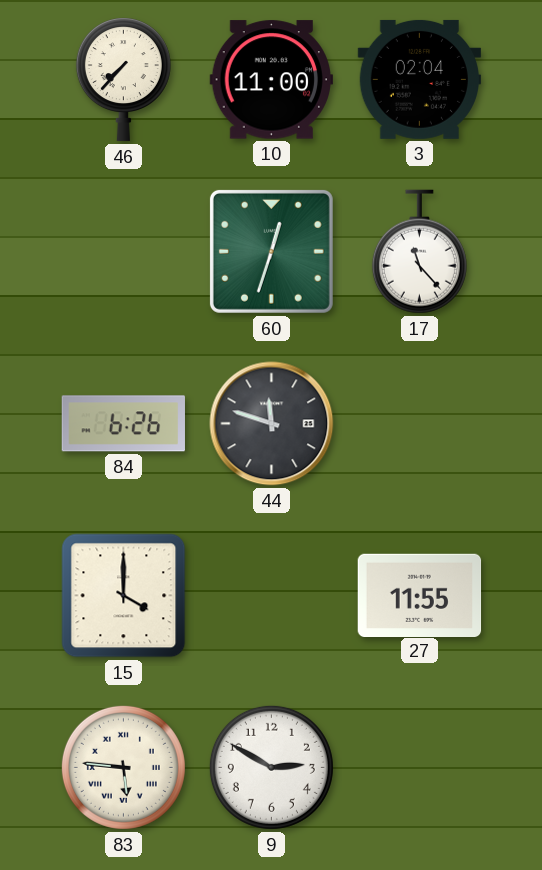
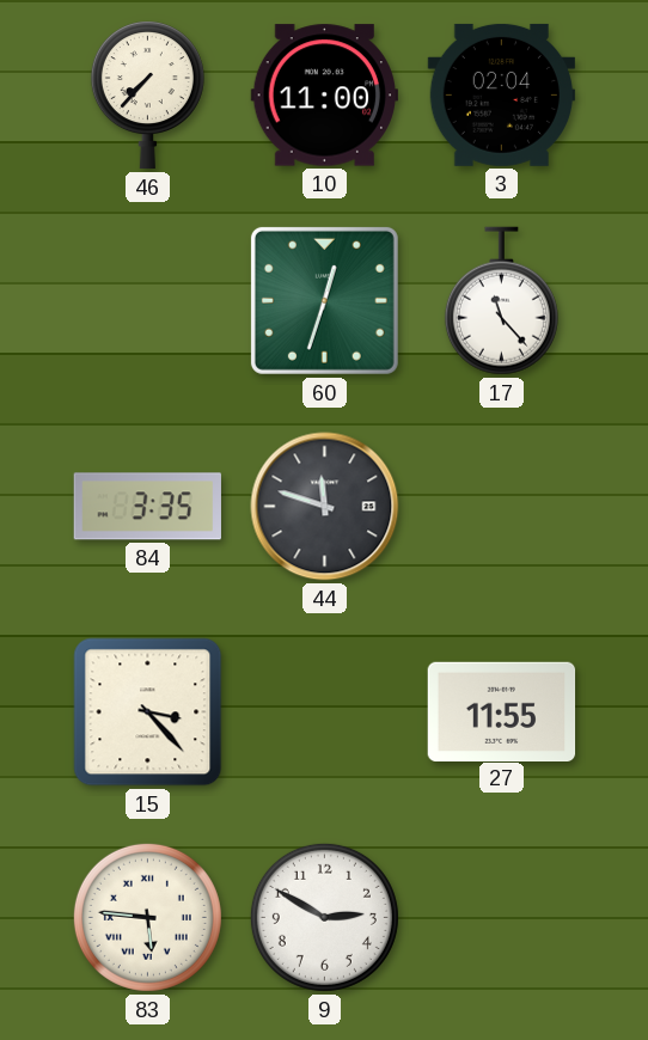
84: 6:26 -> 3:35
15: 4:00 -> 3:23
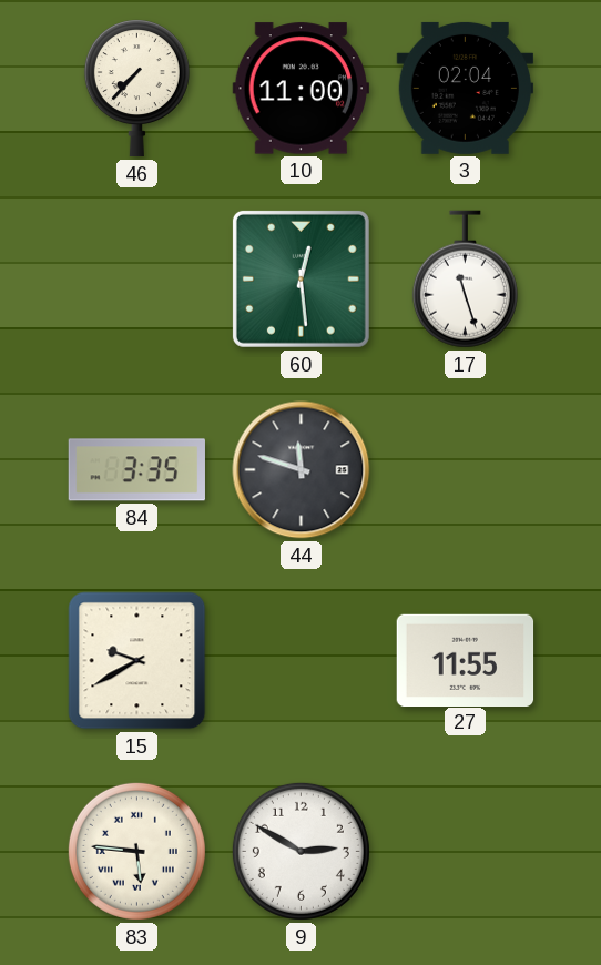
60: 12:33 -> 12:29
17: 11:23 -> 11:27
15: 3:23 -> 9:40
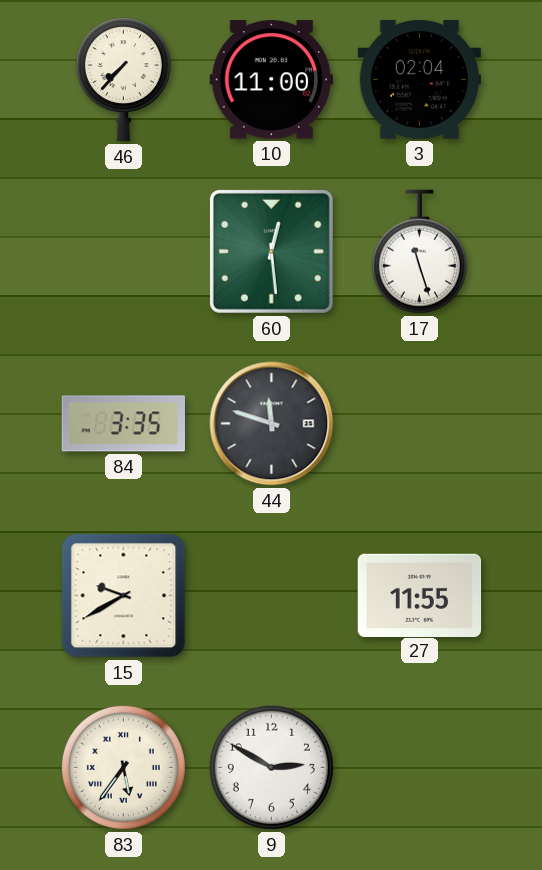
83: 5:46 -> 5:36
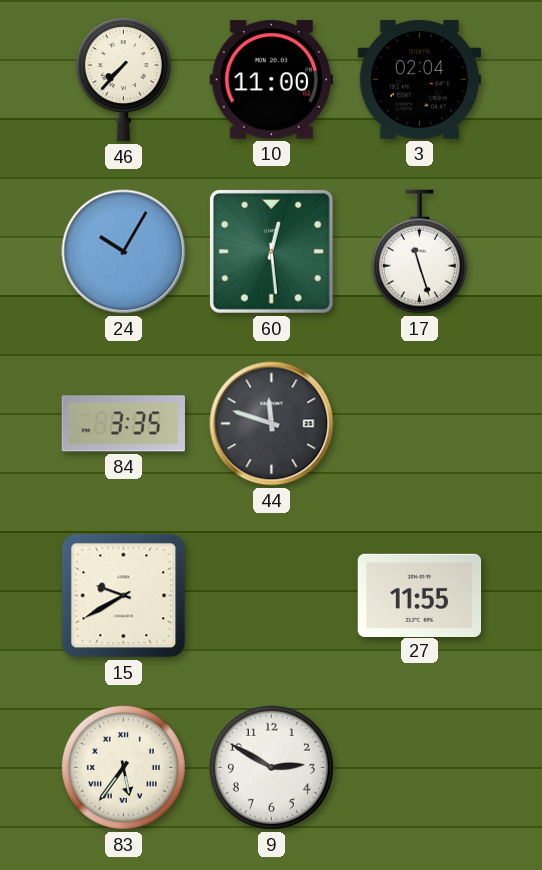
24: none -> 10:05
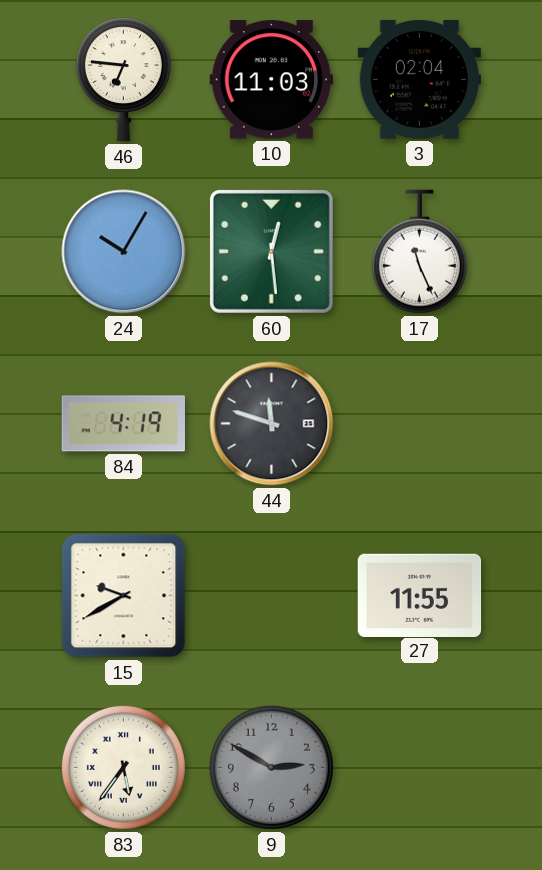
46: 7:37 -> 6:46
10: 11:00 -> 11:03
17: 11:27 -> 11:26
84: 3:35 -> 4:19
9 dial: white -> grey
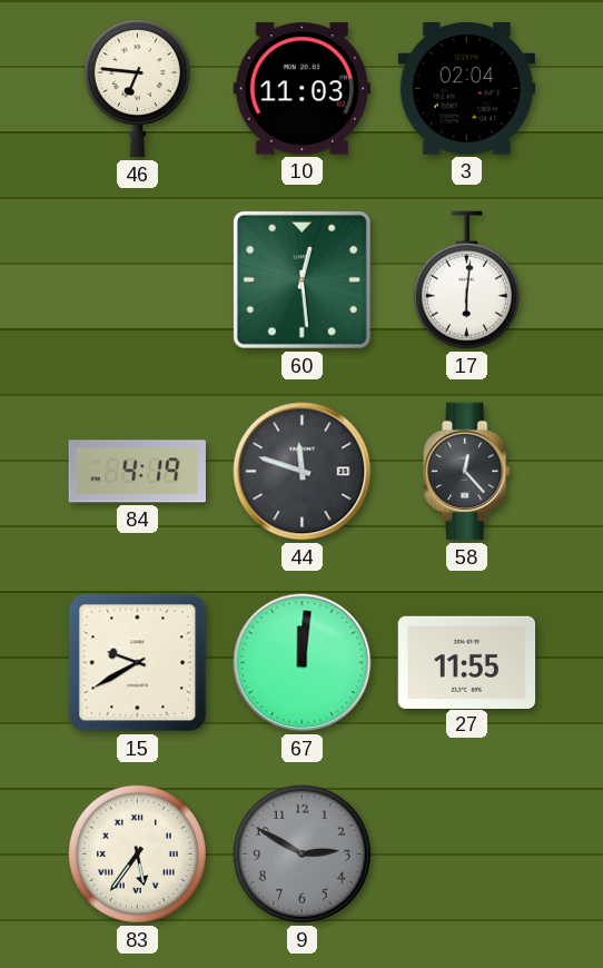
24: 10:05 -> none
17: 11:26 -> 6:01
58: none -> 12:23
67: none -> 12:01
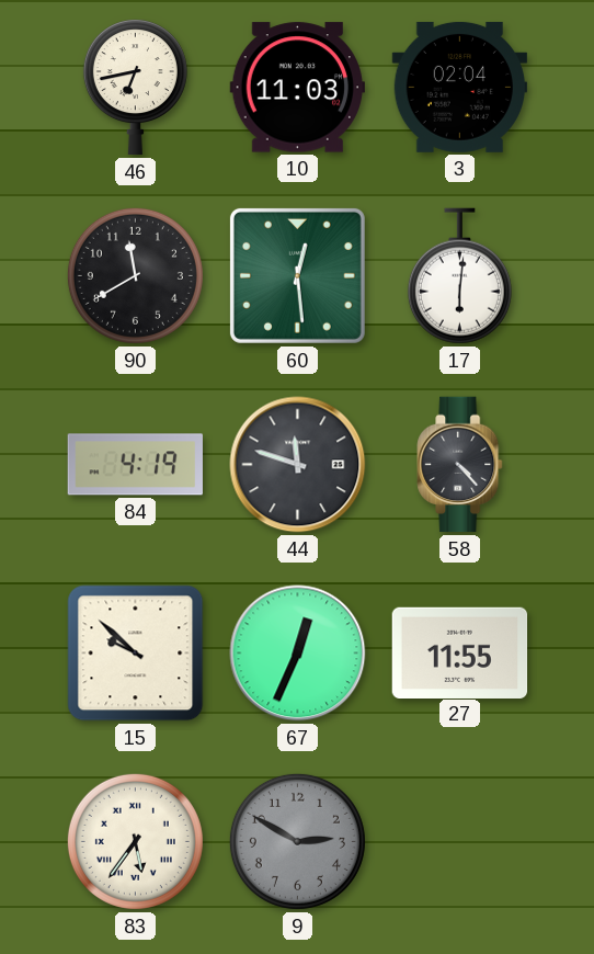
46: 6:46 -> 6:43
90: none -> 11:40
58: 12:23 -> 4:23
15: 9:40 -> 9:52
67: 12:01 -> 12:34
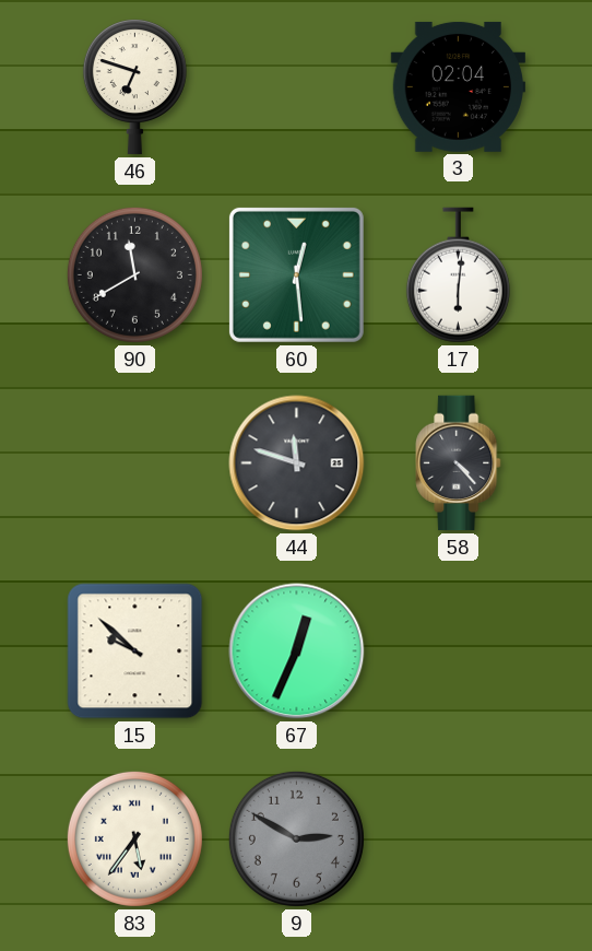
46: 6:43 -> 6:48
10: 11:03 -> none
84: 4:19 -> none
27: 11:55 -> none
